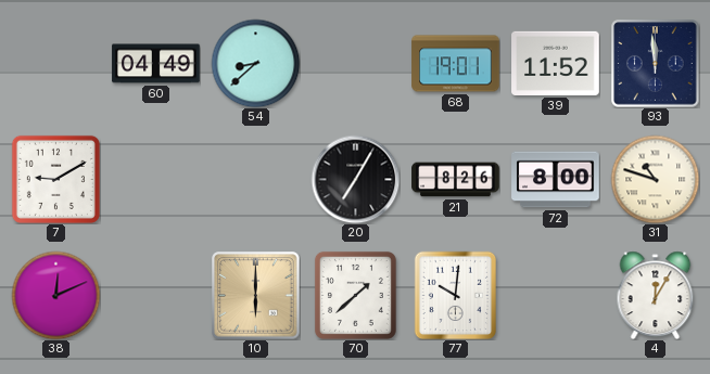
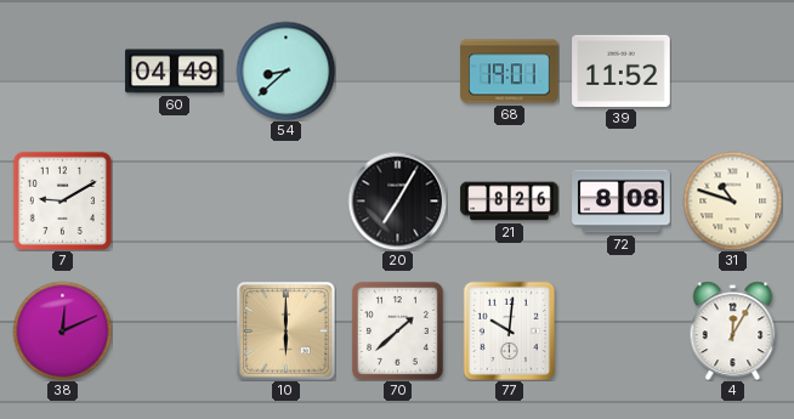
93: 11:59 -> none
72: 8:00 -> 8:08
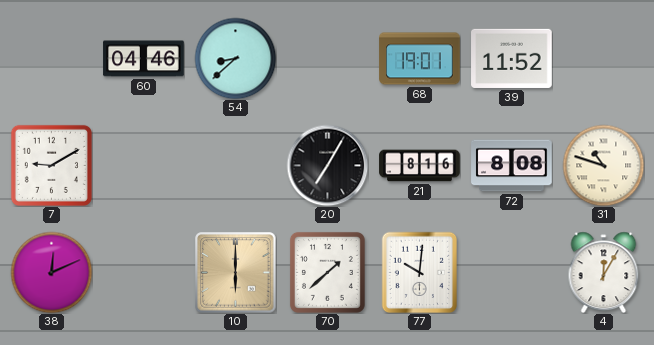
60: 04:49 -> 04:46
21: 8:26 -> 8:16
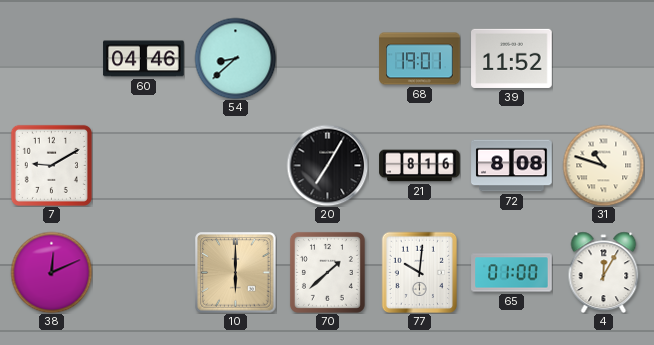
65: none -> 01:00
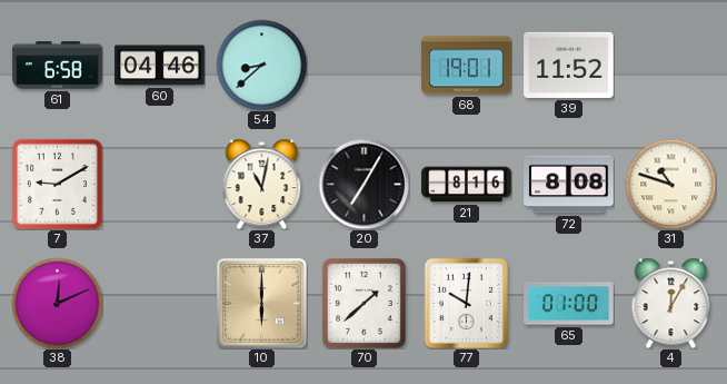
61: none -> 6:58
37: none -> 11:02
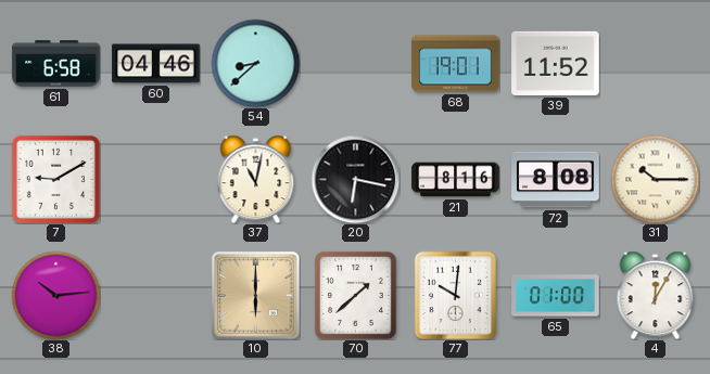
20: 7:05 -> 6:17
31: 10:48 -> 10:15
38: 12:11 -> 10:14
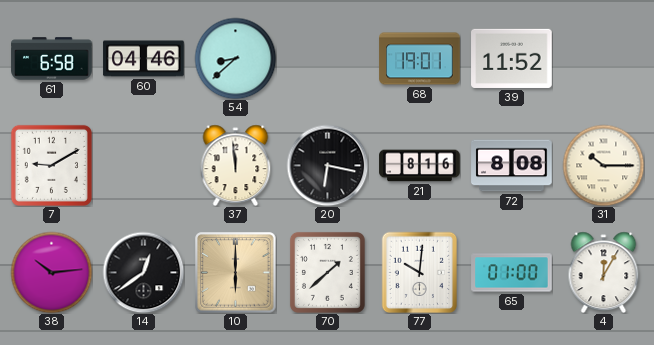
37: 11:02 -> 11:59
14: none -> 12:39
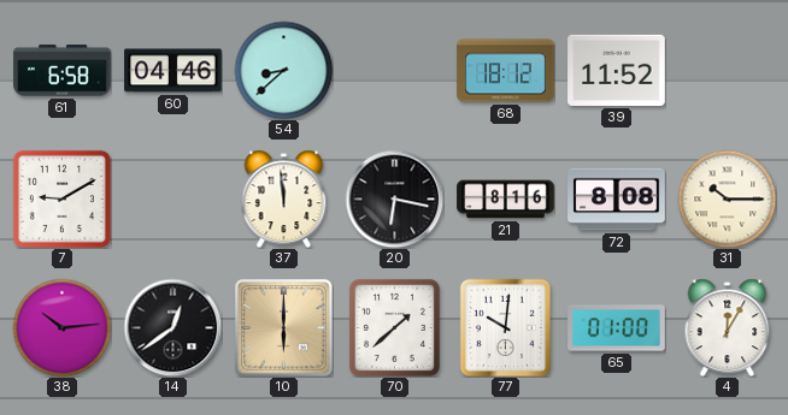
68: 19:01 -> 18:12
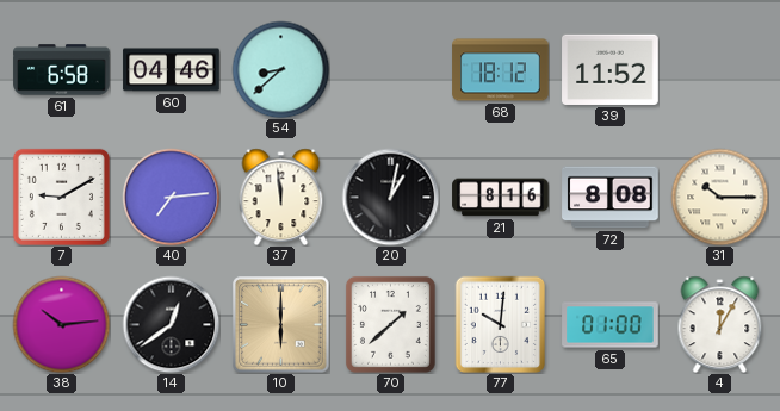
40: none -> 7:14
20: 6:17 -> 1:02
